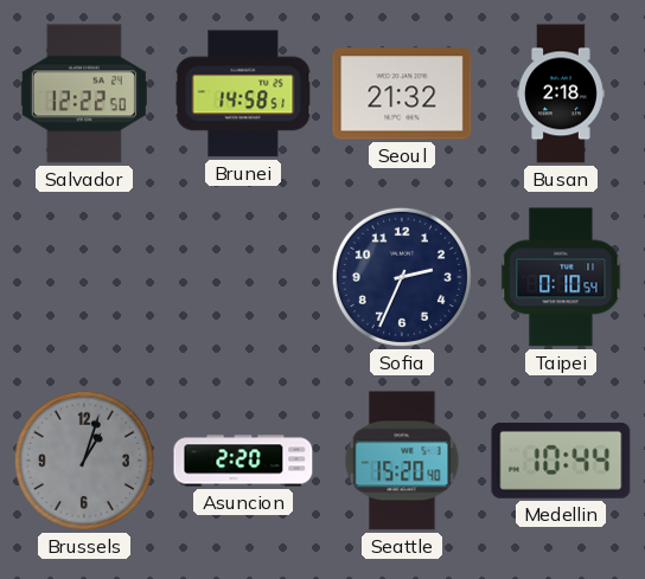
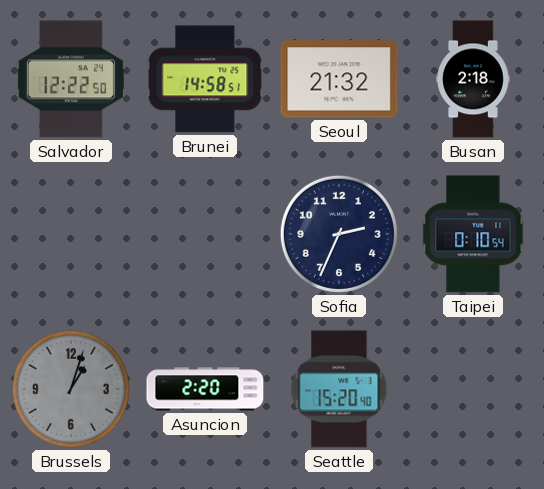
Medellin: 10:44 -> none
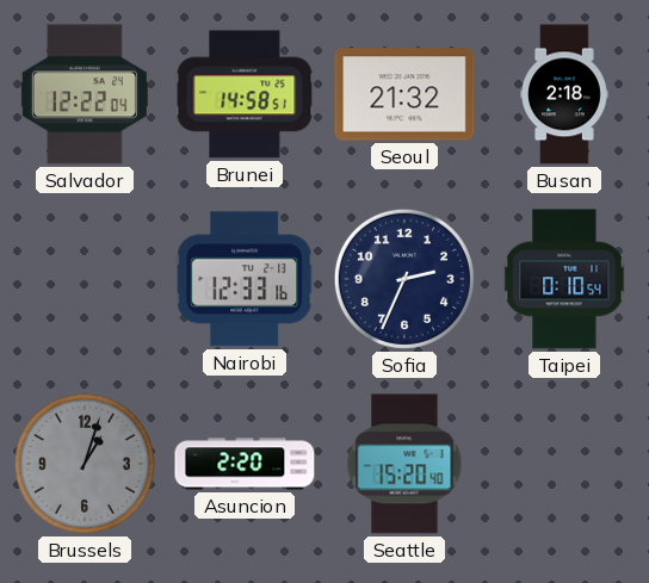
Salvador: 12:22:50 -> 12:22:04
Nairobi: none -> 12:33
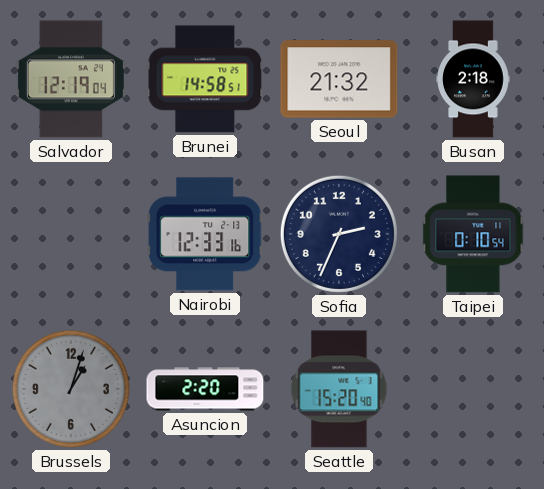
Salvador: 12:22 -> 12:19
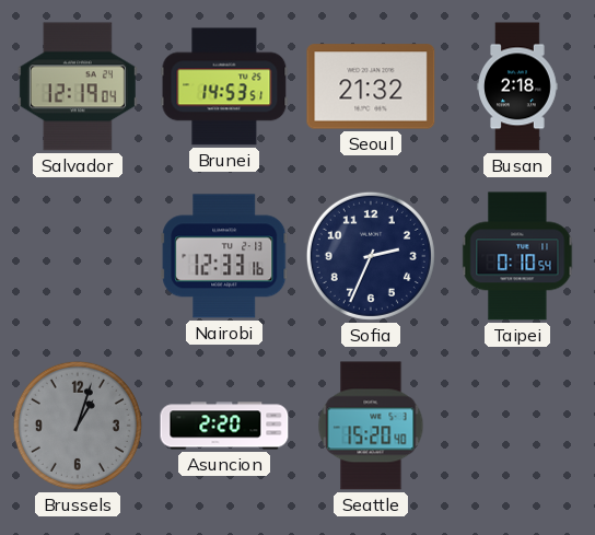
Brunei: 14:58 -> 14:53
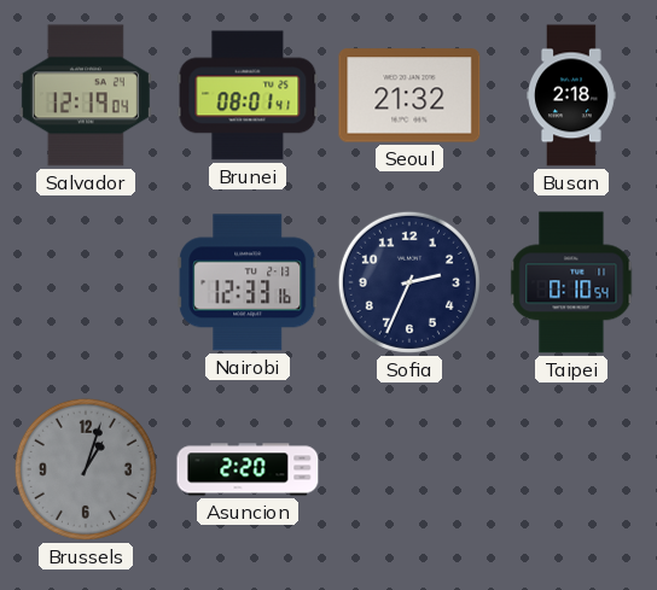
Brunei: 14:53 -> 08:01
Seattle: 15:20 -> none
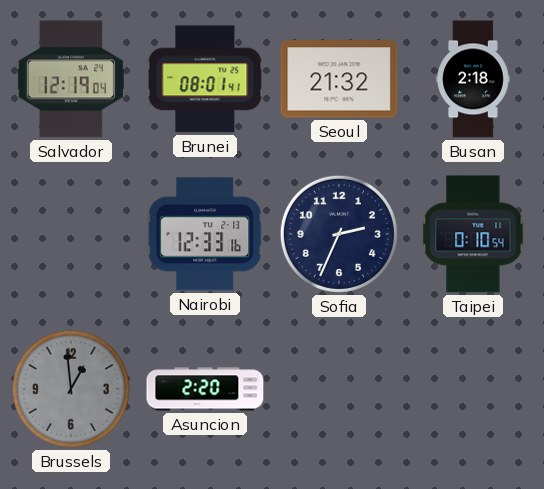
Brussels: 1:03 -> 12:59
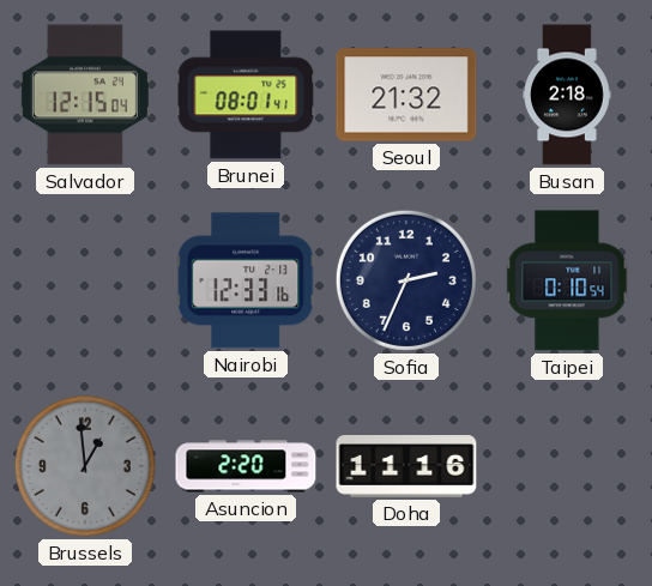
Salvador: 12:19 -> 12:15
Doha: none -> 11:16
